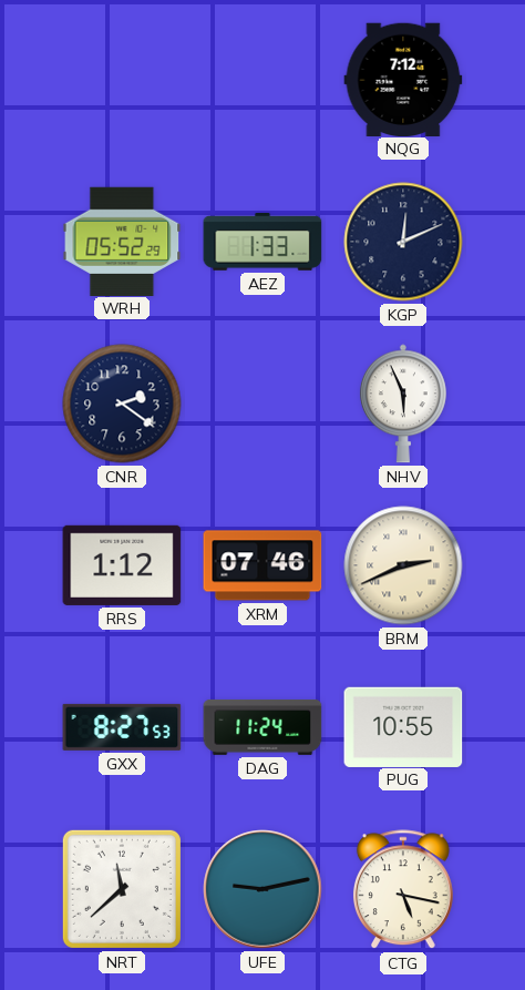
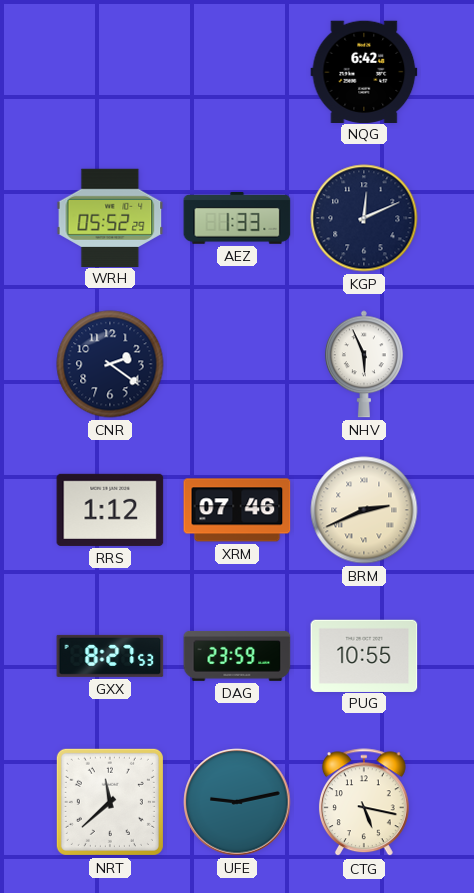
NQG: 7:12 -> 6:42
DAG: 11:24 -> 23:59
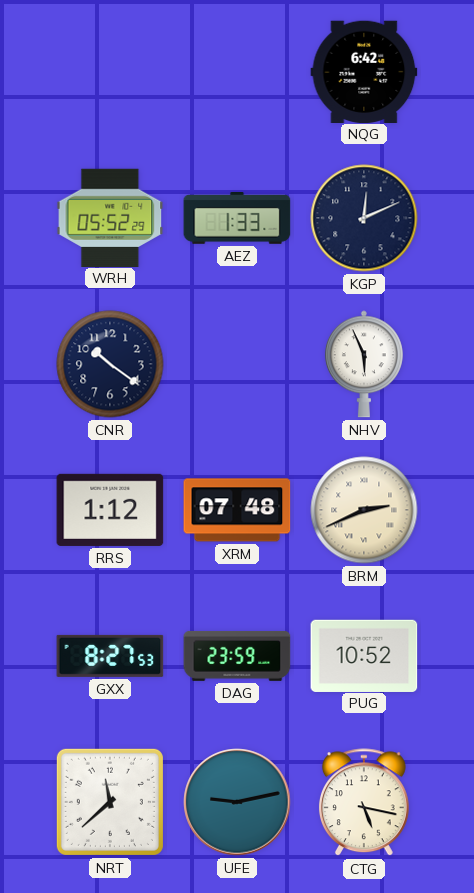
CNR: 2:21 -> 10:21
XRM: 07:46 -> 07:48
PUG: 10:55 -> 10:52
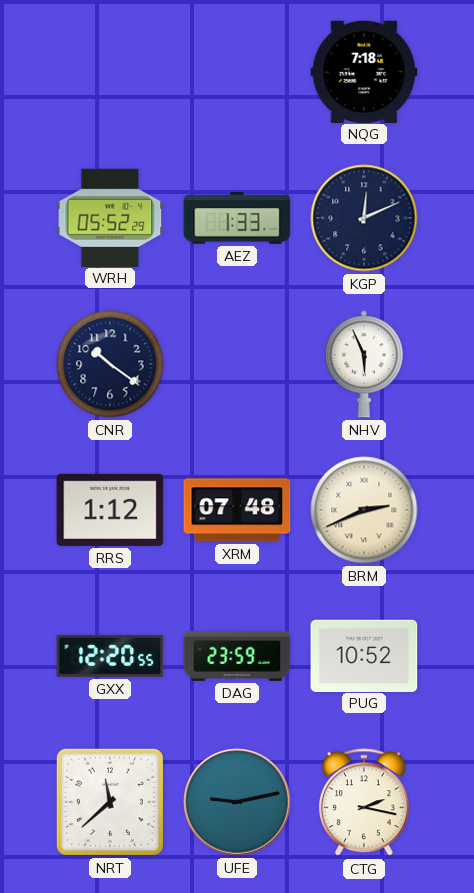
NQG: 6:42 -> 7:18
GXX: 8:27 -> 12:20
CTG: 5:17 -> 2:17
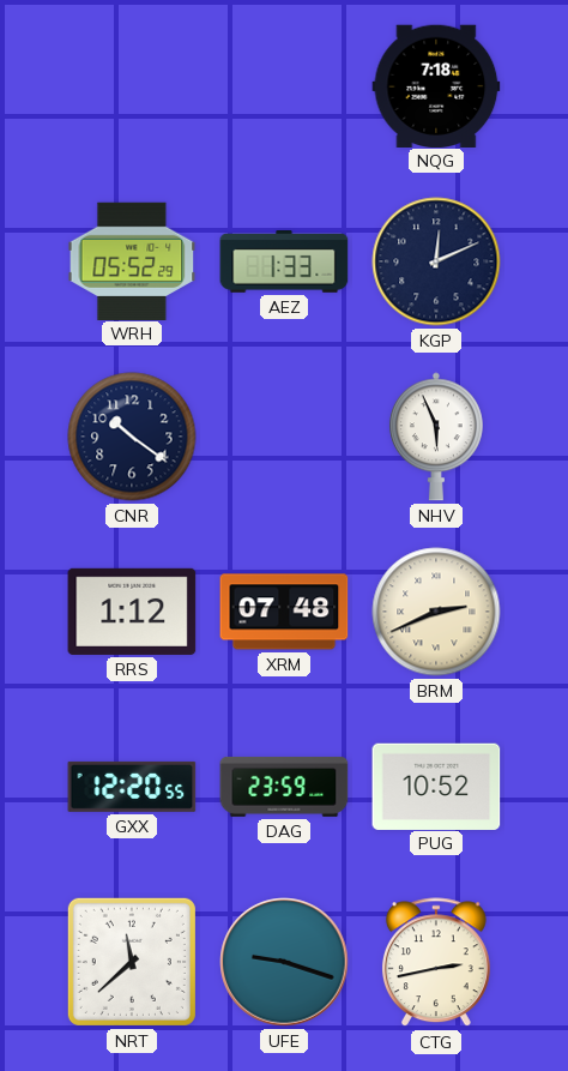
UFE: 9:13 -> 9:18
CTG: 2:17 -> 2:43
